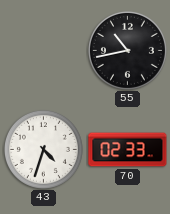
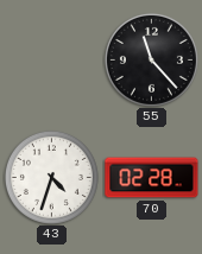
55: 10:43 -> 11:23
70: 02:33 -> 02:28
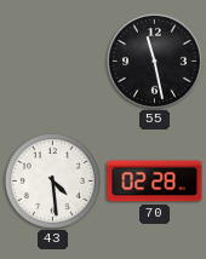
55: 11:23 -> 11:28
43: 4:33 -> 4:29
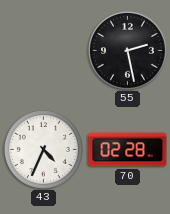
55: 11:28 -> 2:28
43: 4:29 -> 4:34
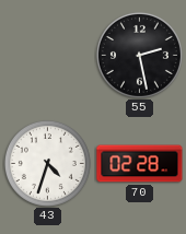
43: 4:34 -> 4:33
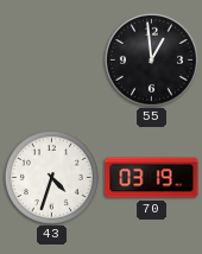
55: 2:28 -> 12:59
70: 02:28 -> 03:19
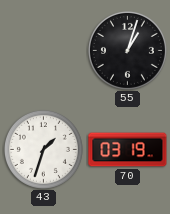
55: 12:59 -> 1:03
43: 4:33 -> 1:33
